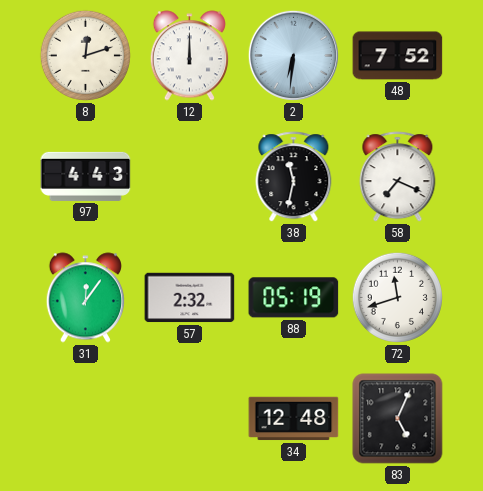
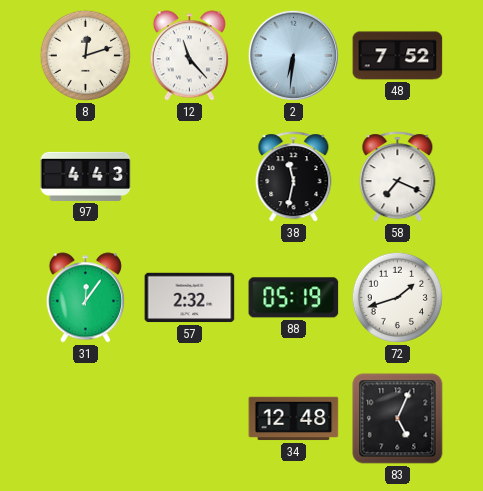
12: 12:00 -> 11:23
72: 11:42 -> 1:42
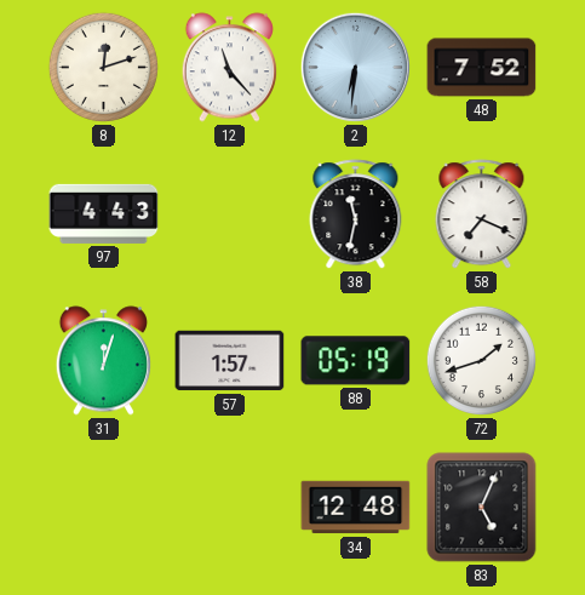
31: 12:06 -> 12:03
57: 2:32 -> 1:57
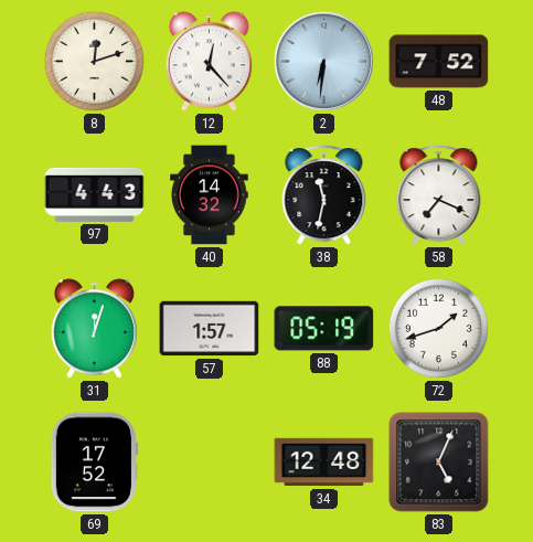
12: 11:23 -> 12:23
40: none -> 14:32
69: none -> 17:52
